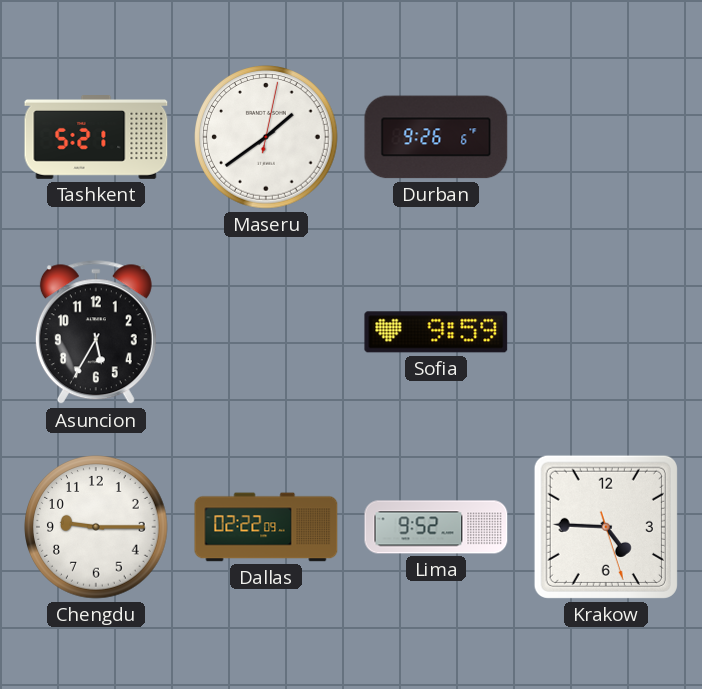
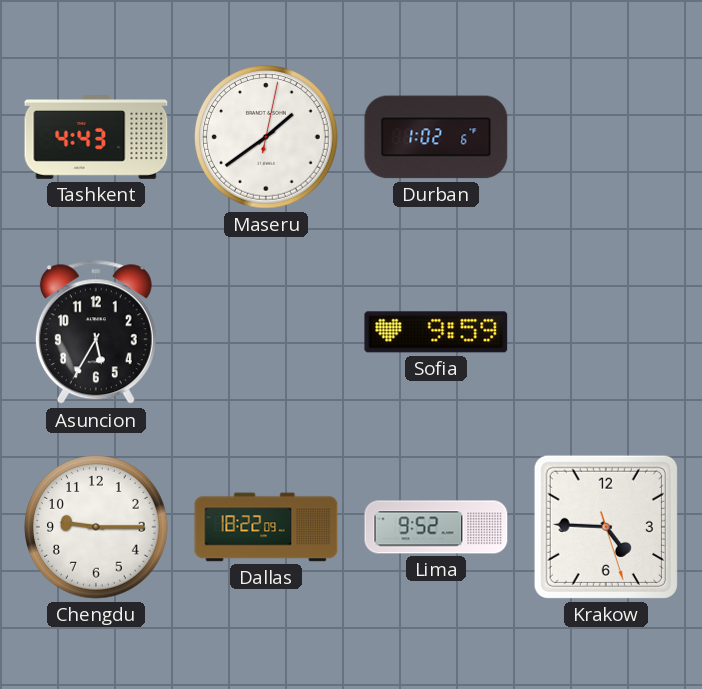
Tashkent: 5:21 -> 4:43
Durban: 9:26 -> 1:02
Dallas: 02:22 -> 18:22
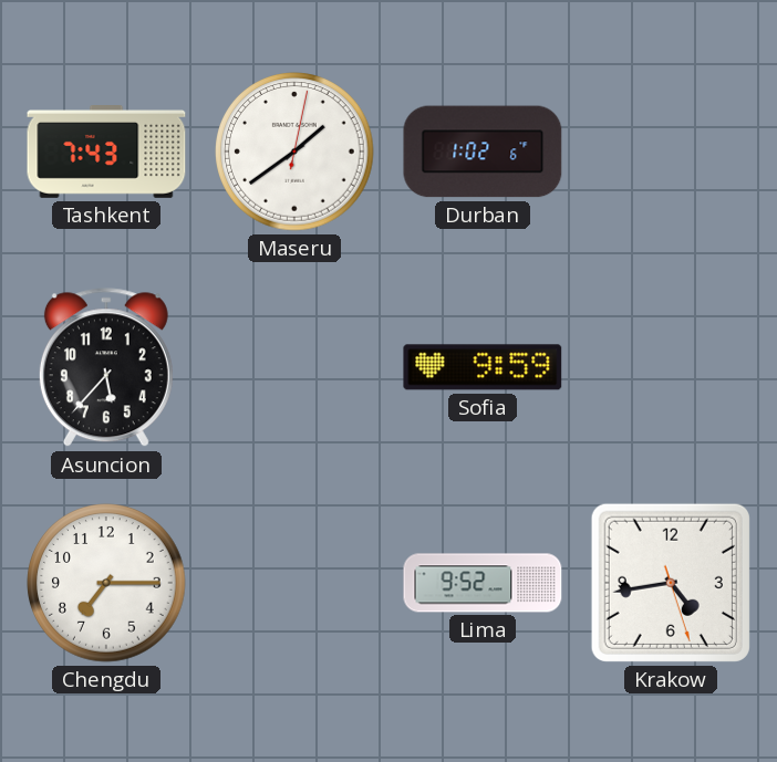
Tashkent: 4:43 -> 7:43
Asuncion: 5:35 -> 5:37
Chengdu: 9:15 -> 7:15
Dallas: 18:22 -> none
Krakow: 4:45 -> 4:43
